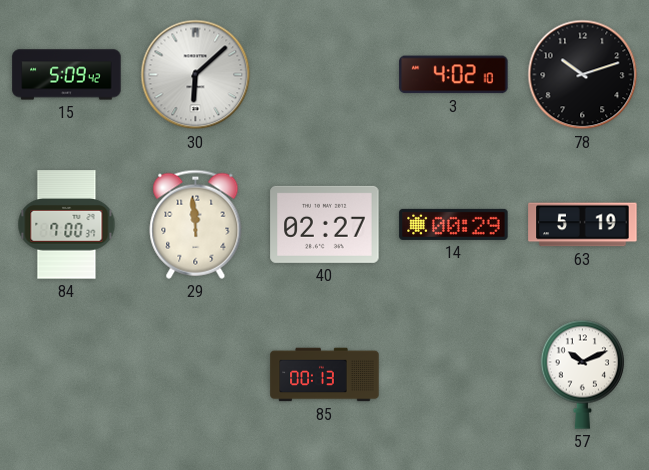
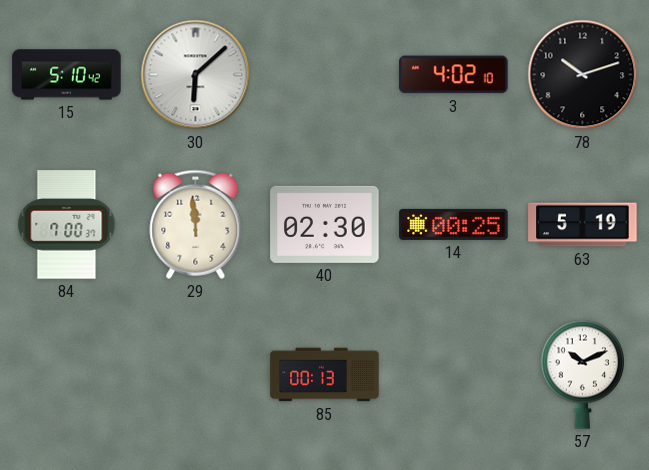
15: 5:09 -> 5:10
40: 02:27 -> 02:30
14: 00:29 -> 00:25
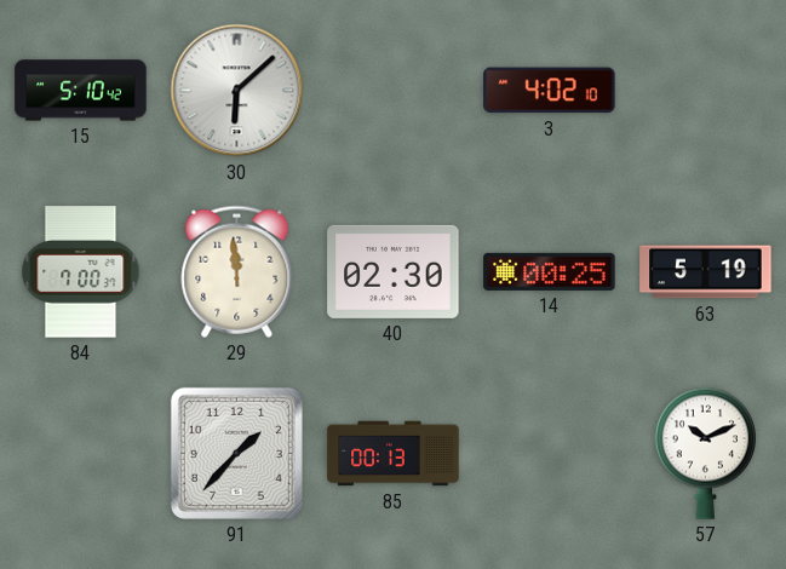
78: 10:12 -> none
91: none -> 1:37
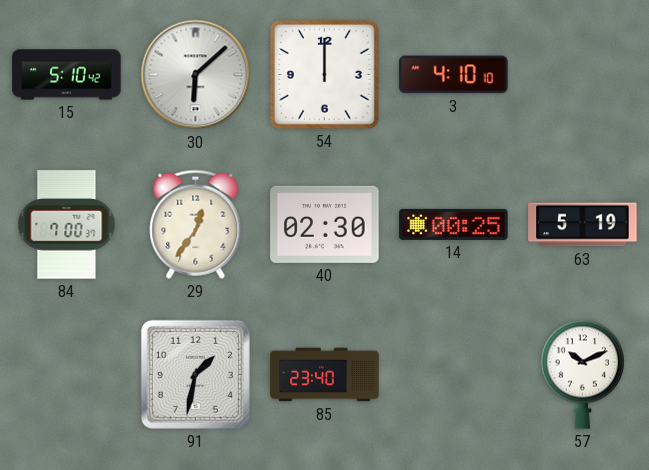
54: none -> 12:00
3: 4:02 -> 4:10
29: 11:59 -> 12:36
91: 1:37 -> 1:32
85: 00:13 -> 23:40
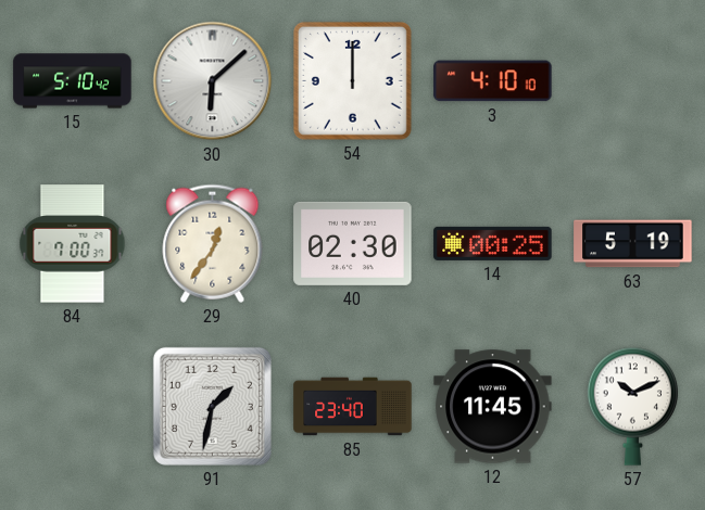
12: none -> 11:45
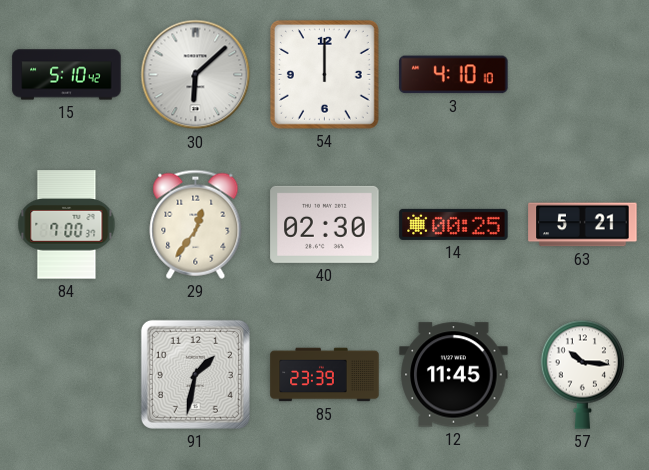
63: 5:19 -> 5:21
85: 23:40 -> 23:39
57: 10:11 -> 10:16
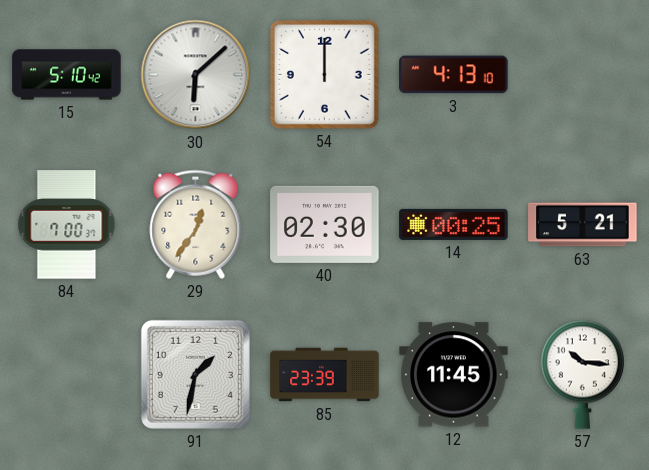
3: 4:10 -> 4:13
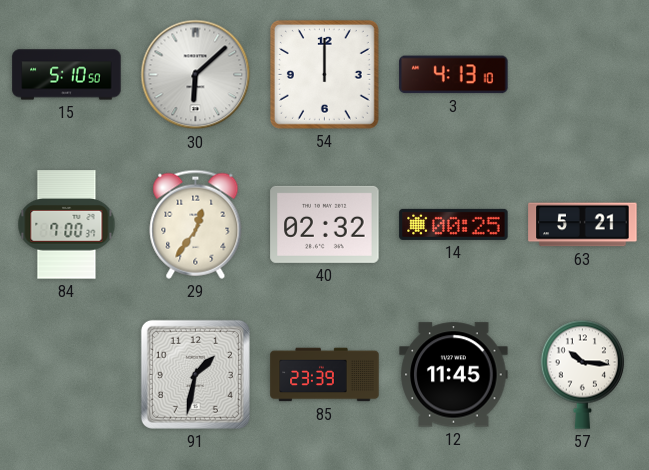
15: 5:10:42 -> 5:10:50
40: 02:30 -> 02:32
